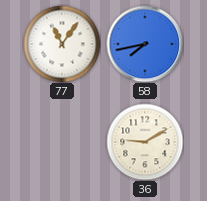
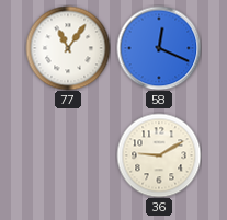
58: 7:43 -> 12:19
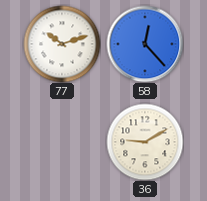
77: 11:06 -> 10:12
58: 12:19 -> 12:23
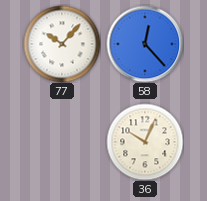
77: 10:12 -> 10:07
36: 9:10 -> 10:04
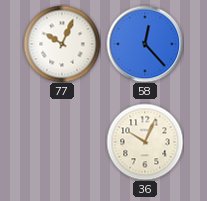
77: 10:07 -> 10:04
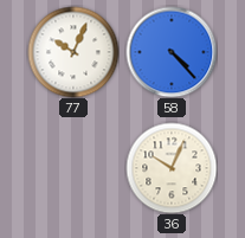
58: 12:23 -> 4:23
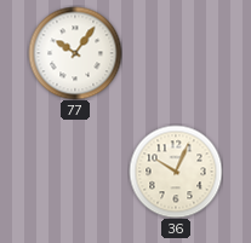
77: 10:04 -> 10:06
58: 4:23 -> none
